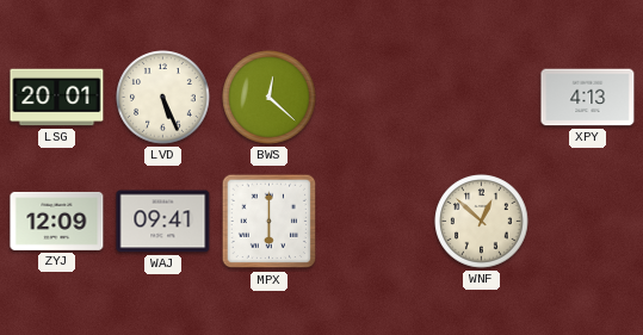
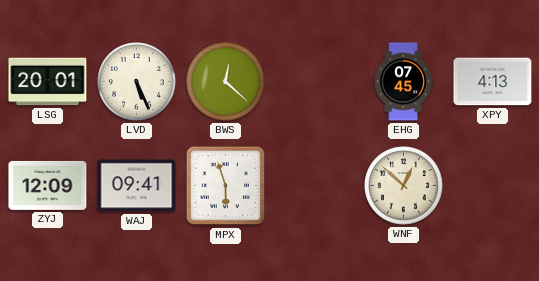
EHG: none -> 07:45
MPX: 6:00 -> 5:57
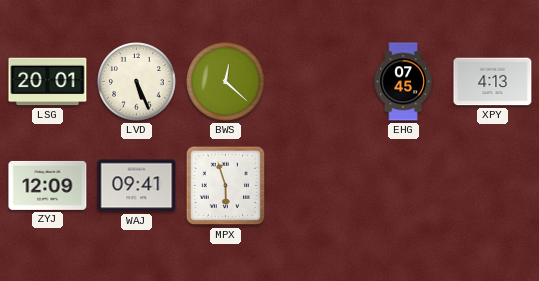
WNF: 12:52 -> none
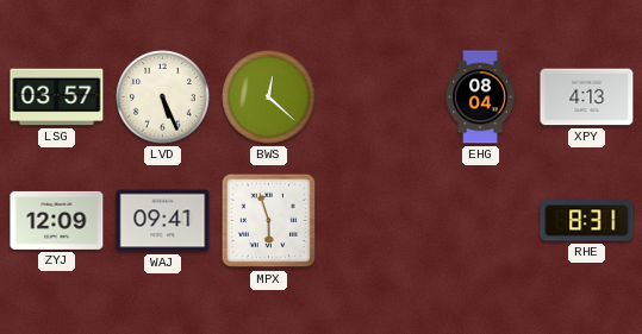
LSG: 20:01 -> 03:57
EHG: 07:45 -> 08:04
RHE: none -> 8:31
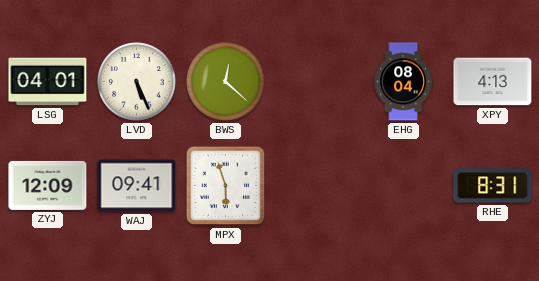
LSG: 03:57 -> 04:01
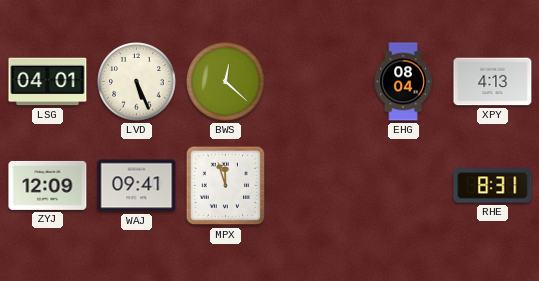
MPX: 5:57 -> 11:57
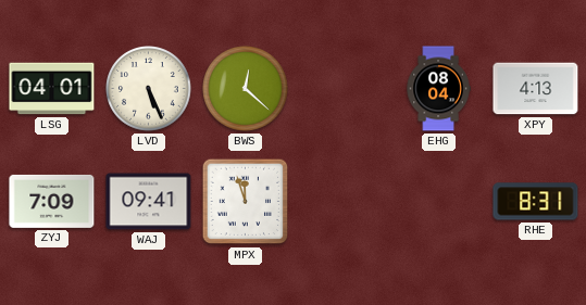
ZYJ: 12:09 -> 7:09
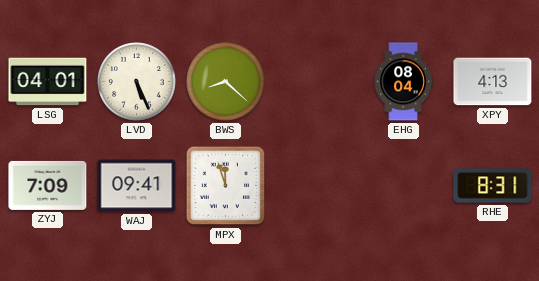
BWS: 12:22 -> 8:22
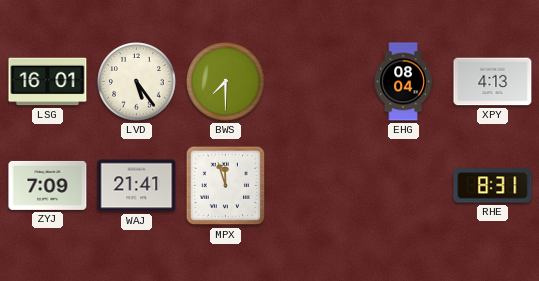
LSG: 04:01 -> 16:01
LVD: 5:26 -> 5:24
BWS: 8:22 -> 7:30
WAJ: 09:41 -> 21:41
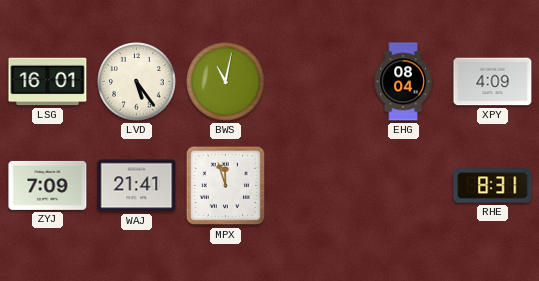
BWS: 7:30 -> 11:02
XPY: 4:13 -> 4:09
